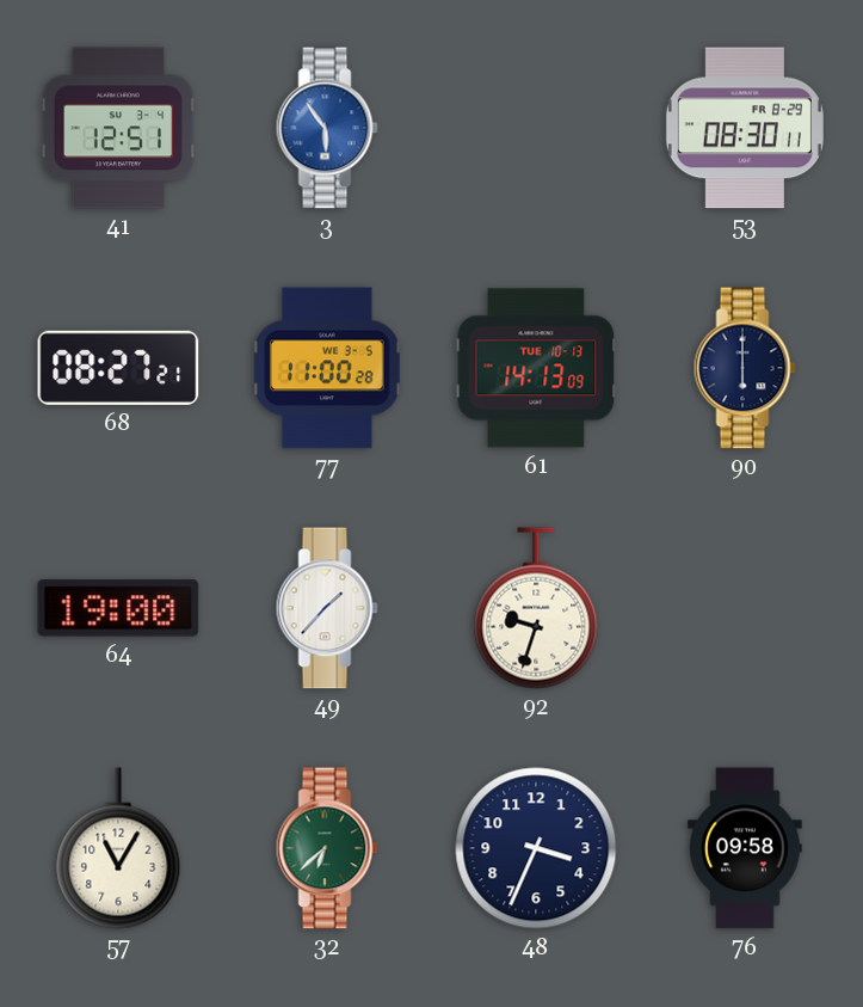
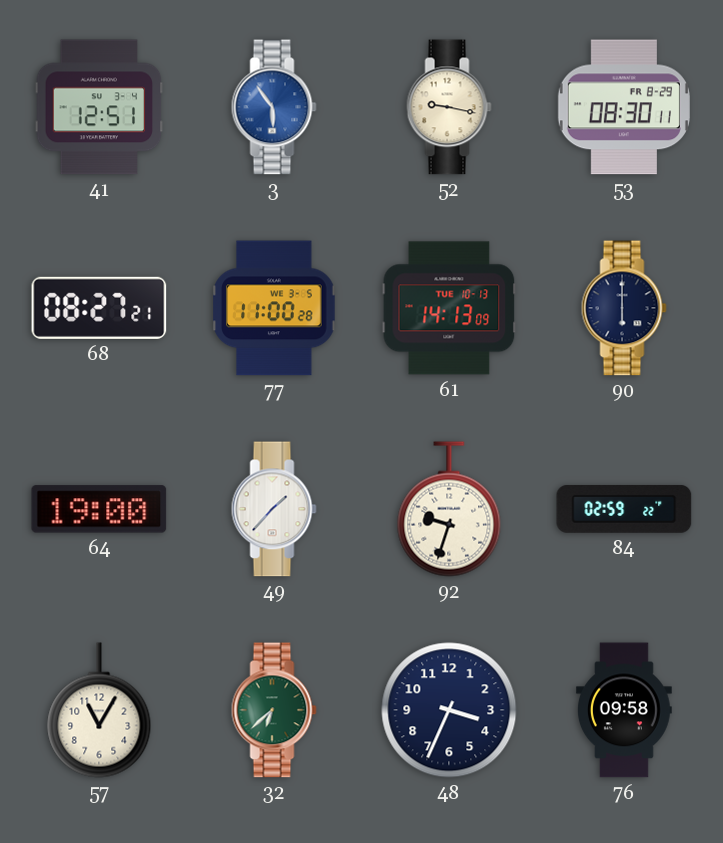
52: none -> 9:17
84: none -> 02:59
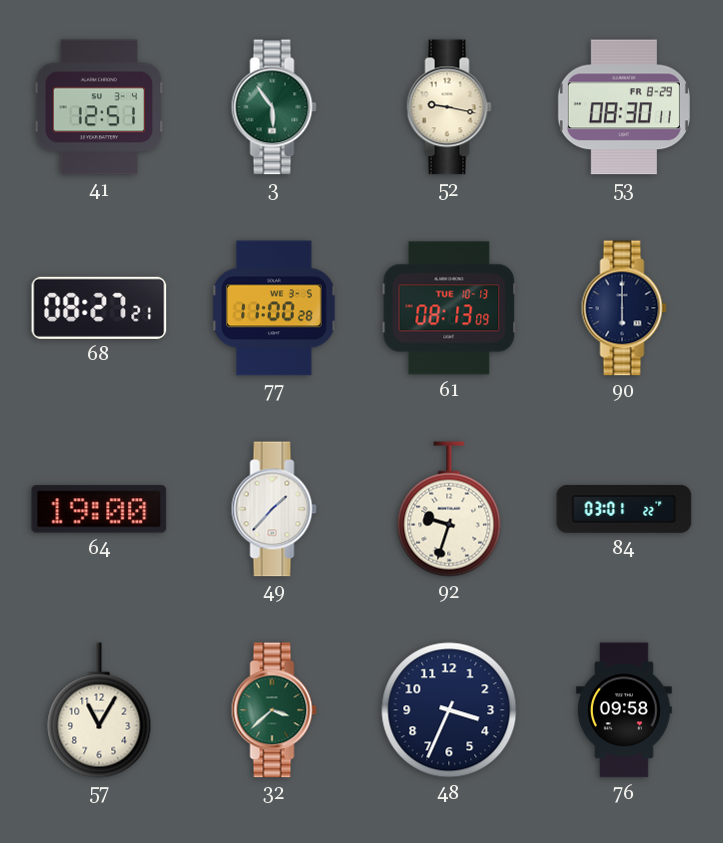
3 dial: blue -> green
61: 14:13 -> 08:13
84: 02:59 -> 03:01
32: 6:38 -> 3:38
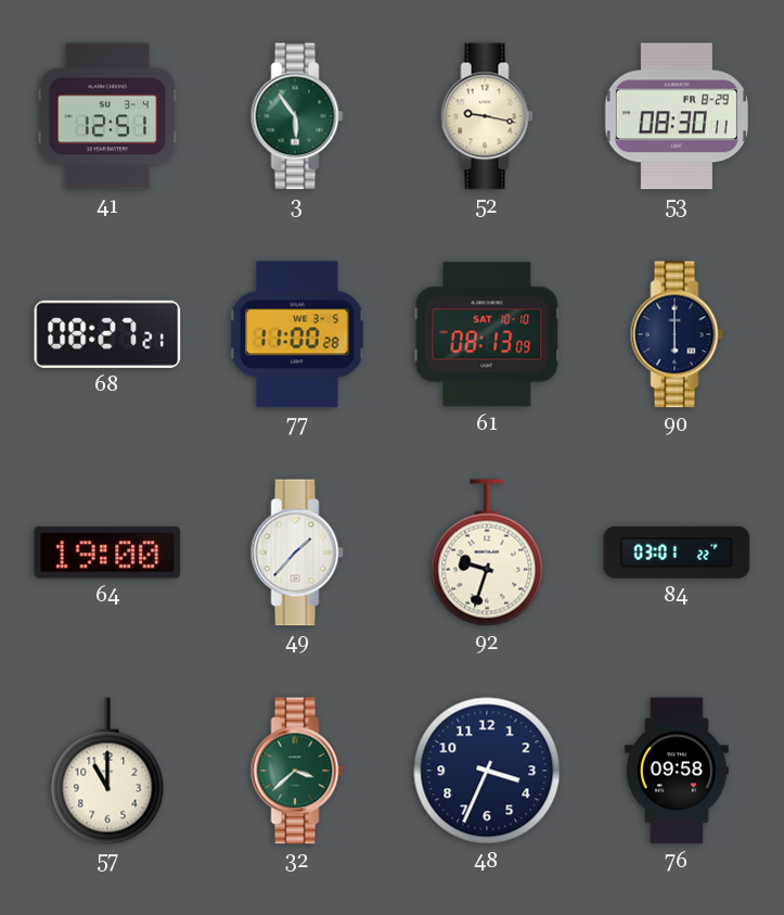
61 date: TUE 10-13 -> SAT 10-10
57: 11:05 -> 11:00
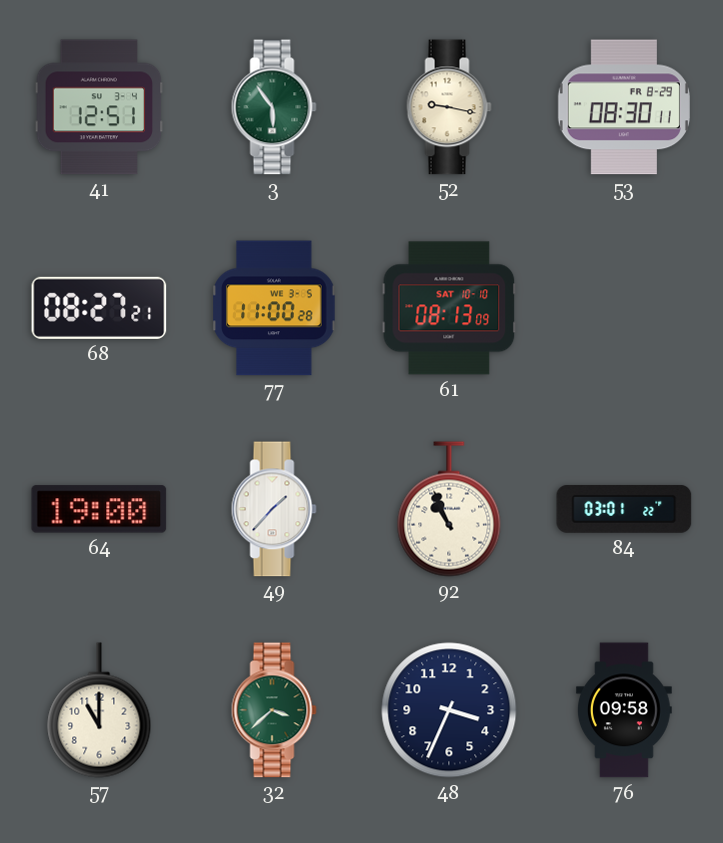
90: 6:00 -> none
92: 9:33 -> 10:56
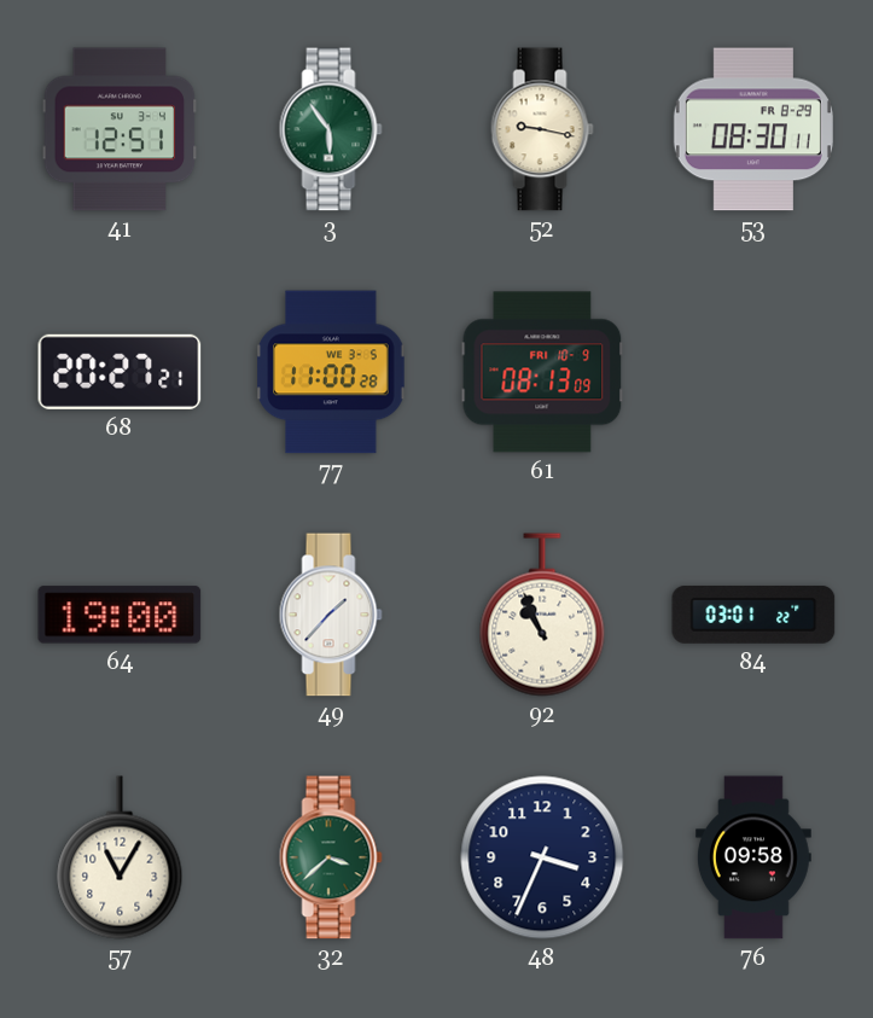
68: 08:27 -> 20:27
61 date: SAT 10-10 -> FRI 10-9
57: 11:00 -> 11:05
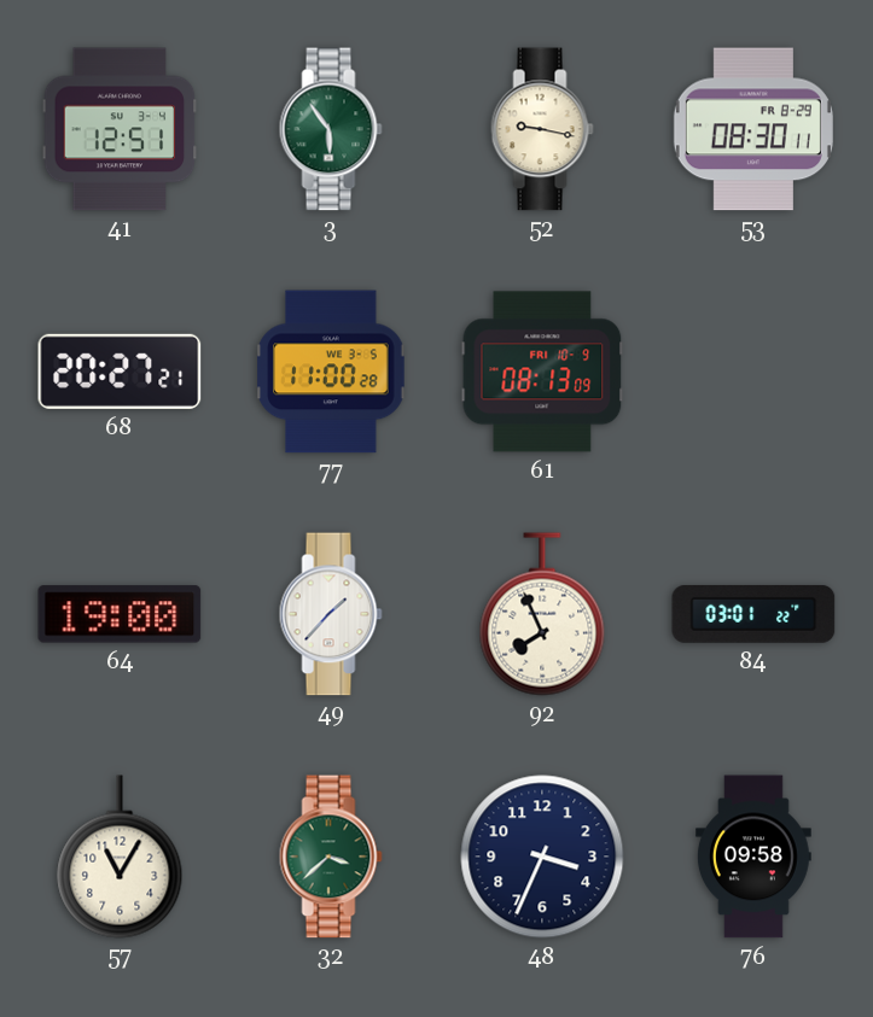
92: 10:56 -> 7:56
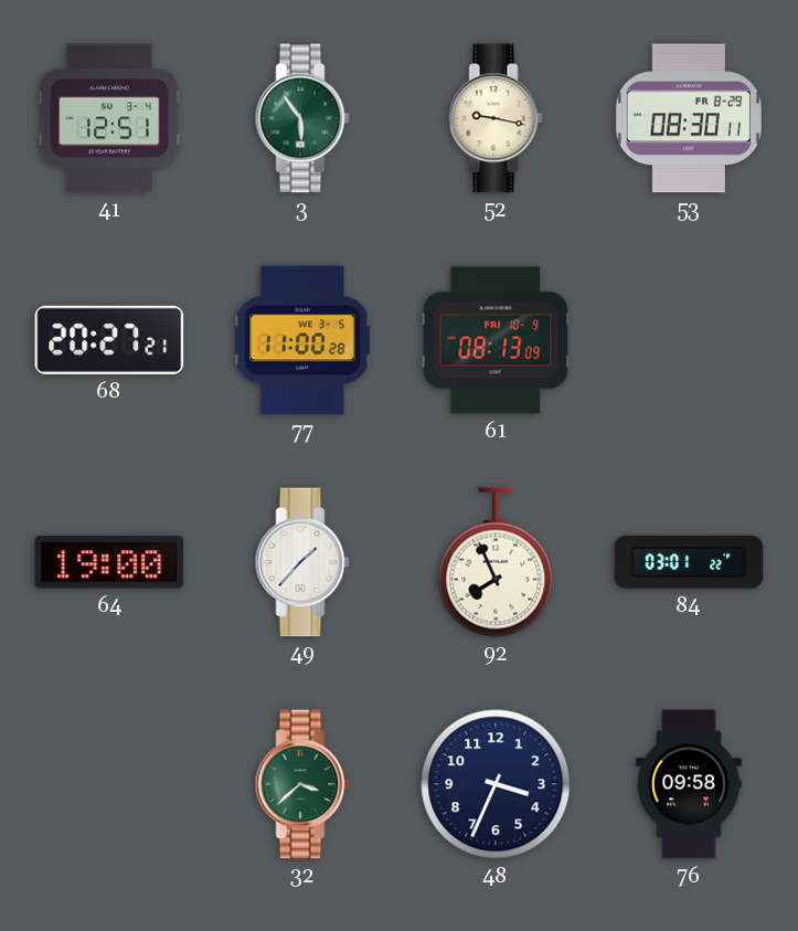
57: 11:05 -> none
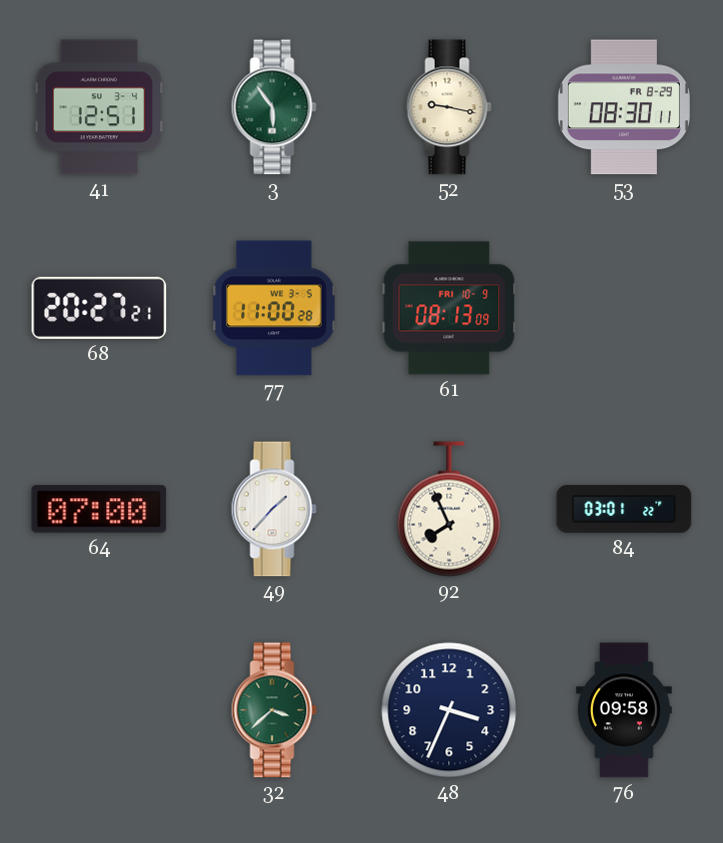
64: 19:00 -> 07:00
